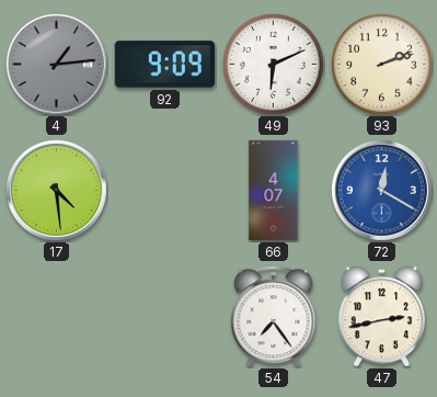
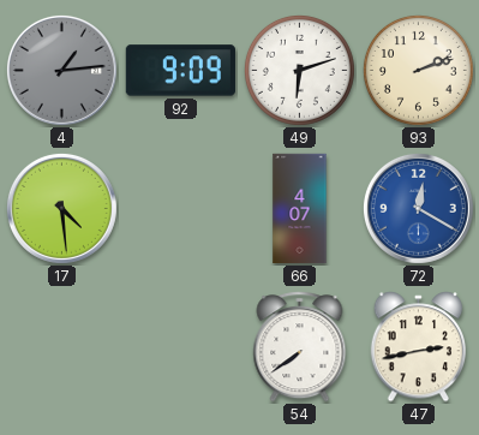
49: 6:11 -> 6:12
54: 7:24 -> 7:39
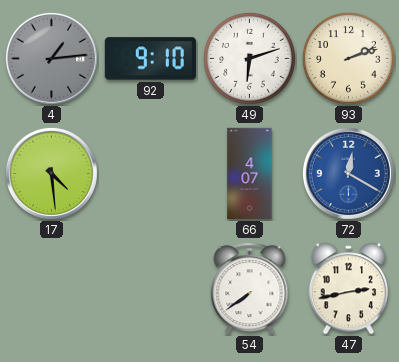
92: 9:09 -> 9:10
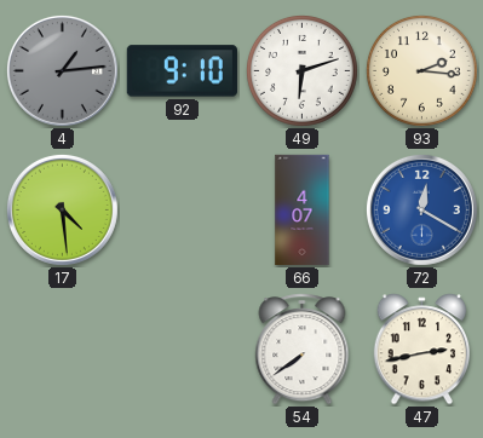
93: 2:12 -> 2:16
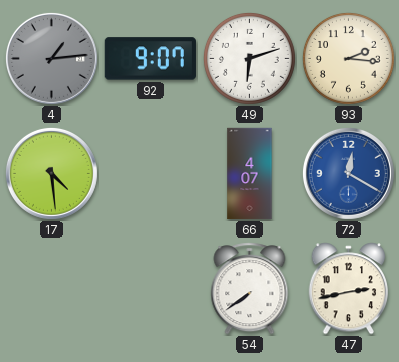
92: 9:10 -> 9:07
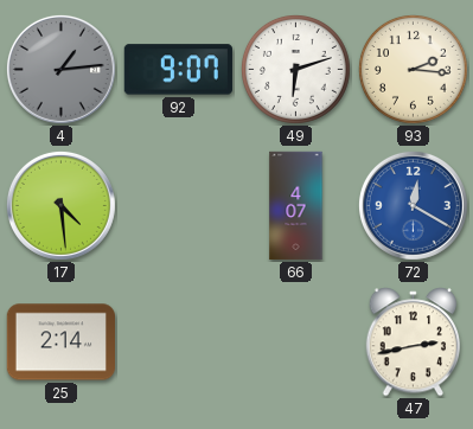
25: none -> 2:14
54: 7:39 -> none
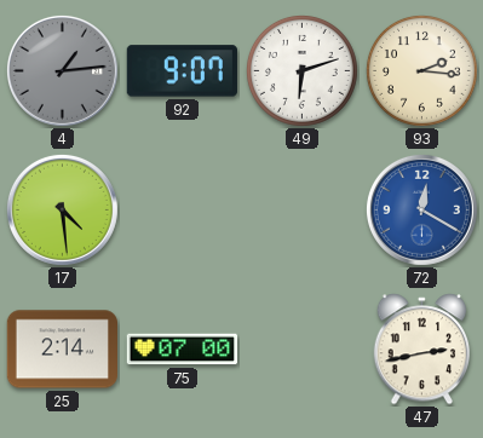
66: 4:07 -> none
75: none -> 07:00
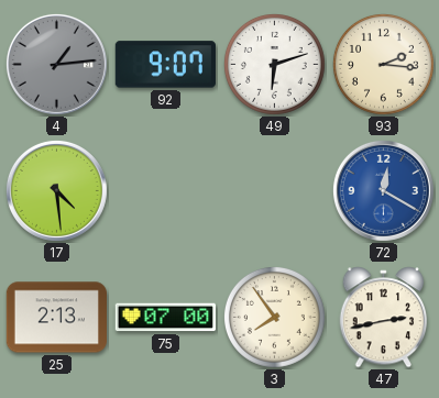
25: 2:14 -> 2:13
3: none -> 7:54
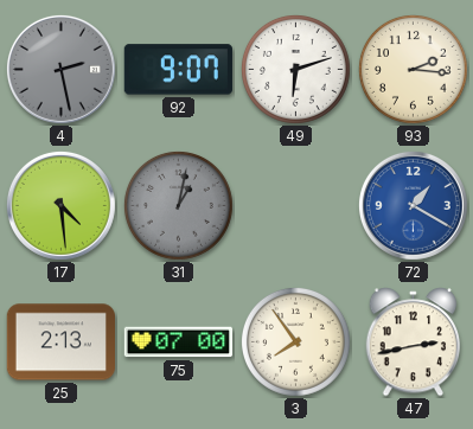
4: 1:14 -> 2:28
31: none -> 1:02
72: 12:20 -> 1:20
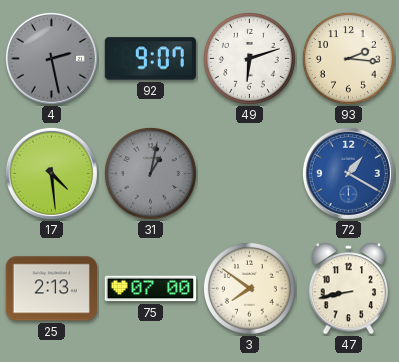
3: 7:54 -> 7:51
47: 2:43 -> 8:43
